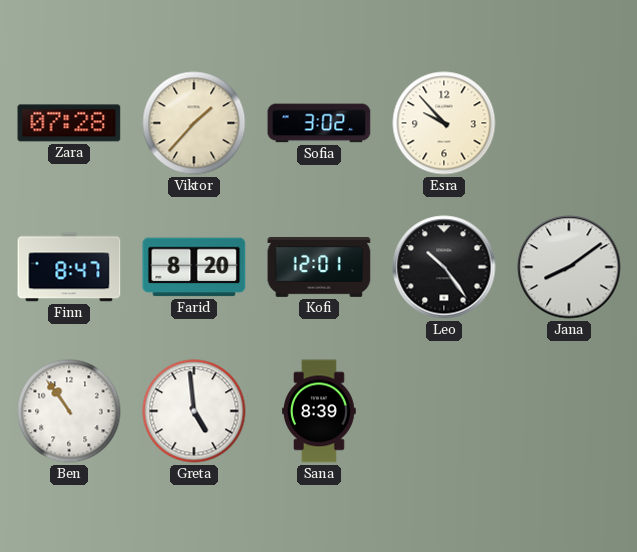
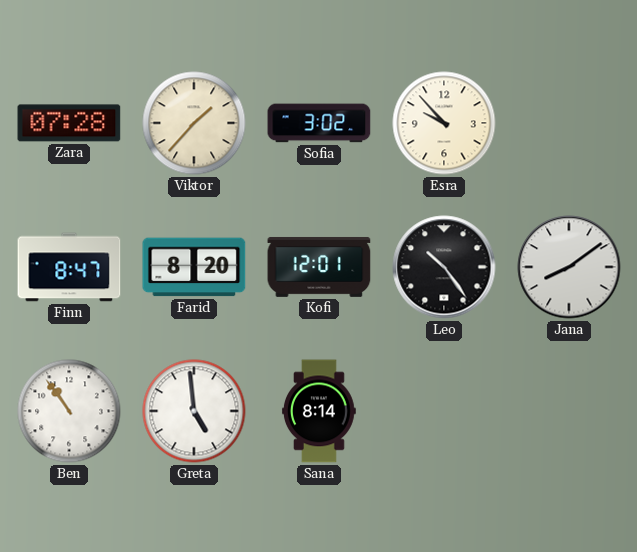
Sana: 8:39 -> 8:14
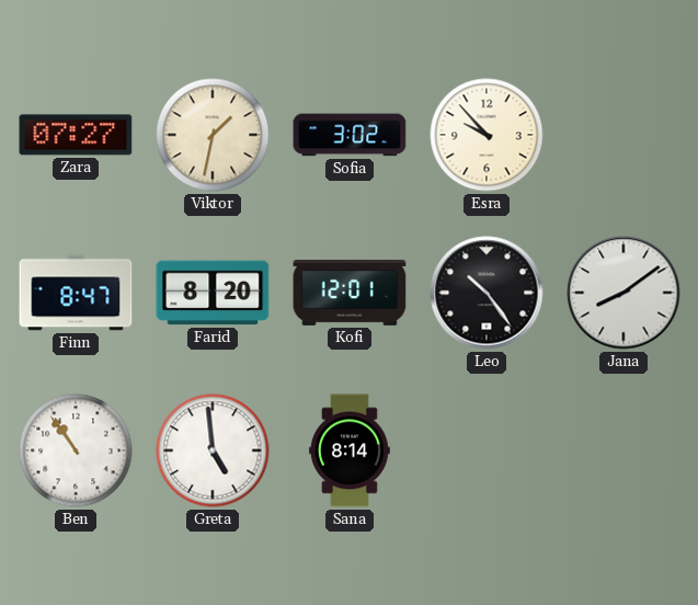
Zara: 07:28 -> 07:27
Viktor: 1:37 -> 1:32
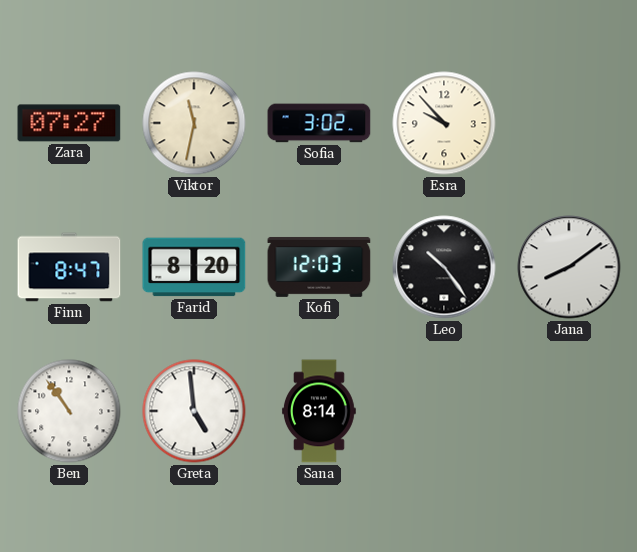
Viktor: 1:32 -> 11:32
Kofi: 12:01 -> 12:03
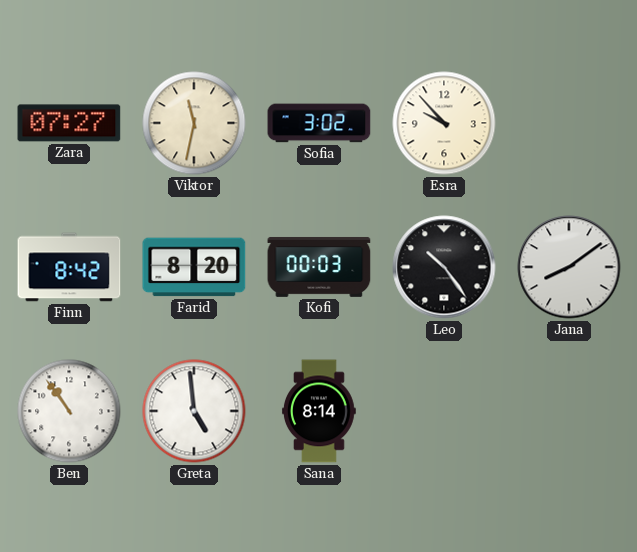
Finn: 8:47 -> 8:42
Kofi: 12:03 -> 00:03
